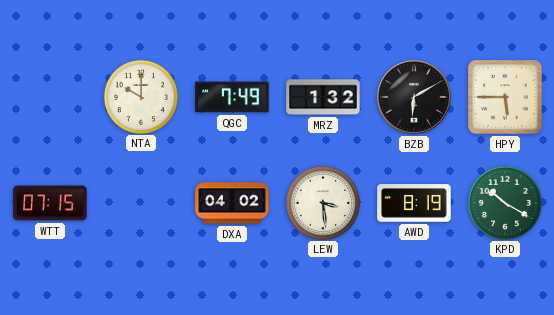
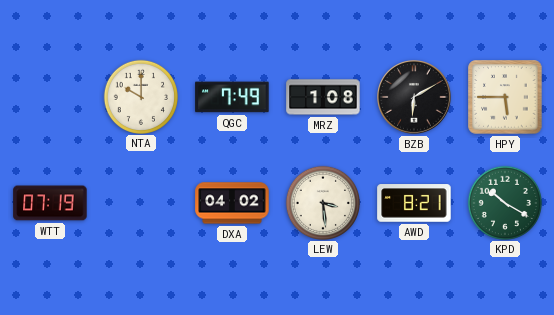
MRZ: 1:32 -> 1:08
WTT: 07:15 -> 07:19
AWD: 8:19 -> 8:21
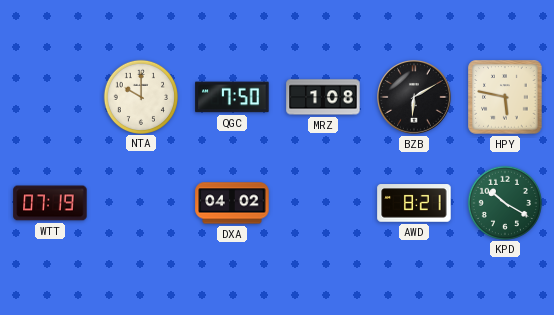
QGC: 7:49 -> 7:50
HPY: 5:45 -> 5:47
LEW: 3:29 -> none
